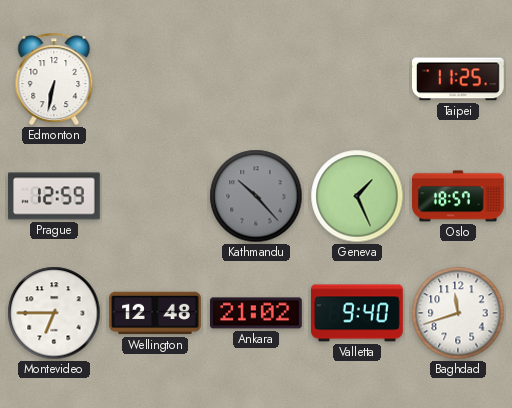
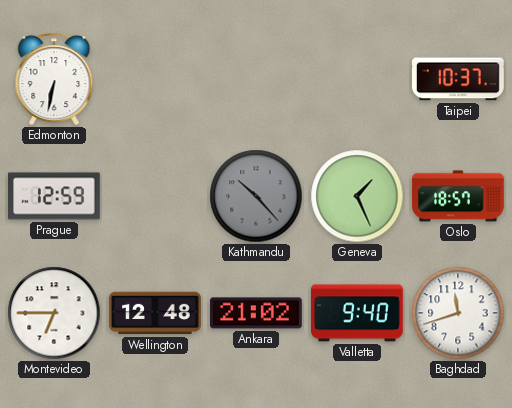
Taipei: 11:25 -> 10:37
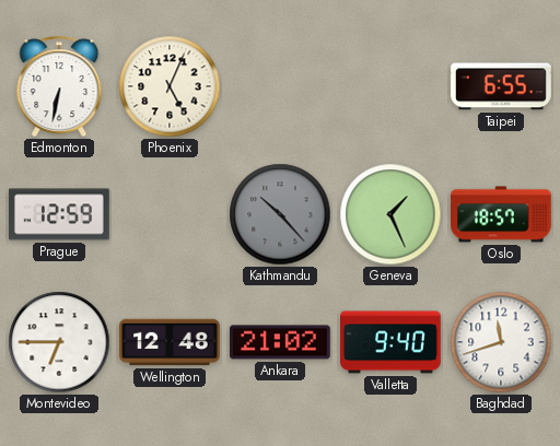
Phoenix: none -> 5:04
Taipei: 10:37 -> 6:55
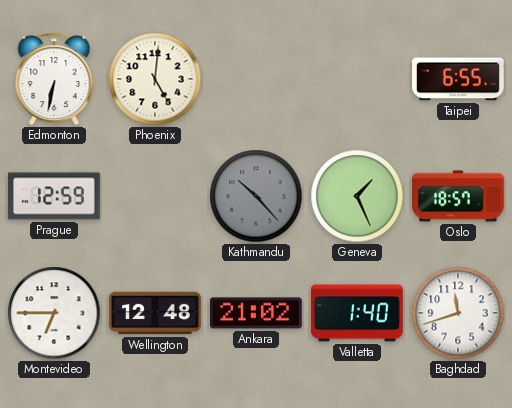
Phoenix: 5:04 -> 5:01
Valletta: 9:40 -> 1:40
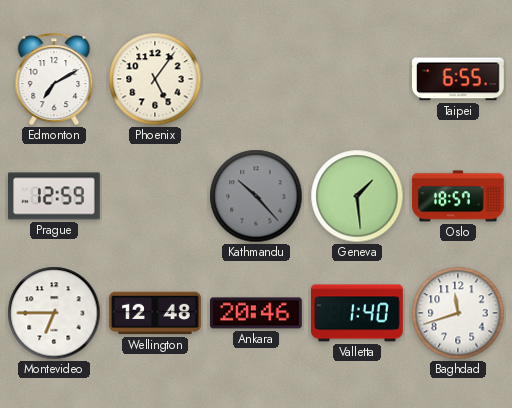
Edmonton: 6:32 -> 7:10
Phoenix: 5:01 -> 5:06
Geneva: 1:26 -> 1:29
Ankara: 21:02 -> 20:46
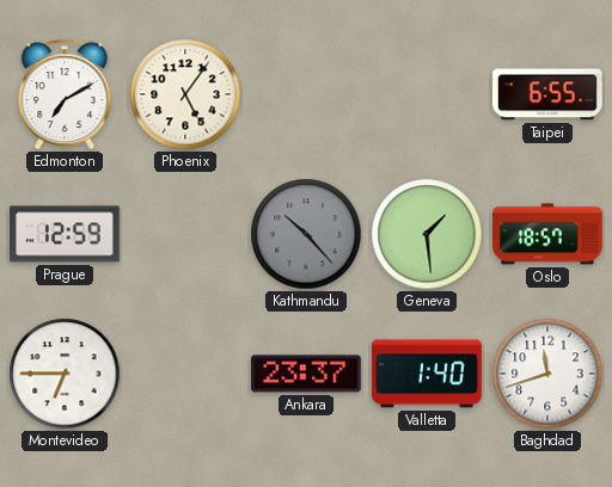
Wellington: 12:48 -> none
Ankara: 20:46 -> 23:37
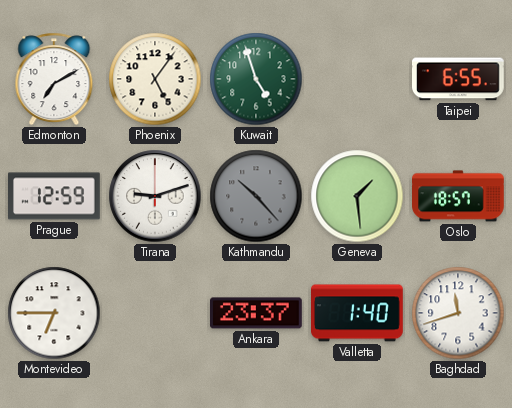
Kuwait: none -> 4:57
Tirana: none -> 9:12
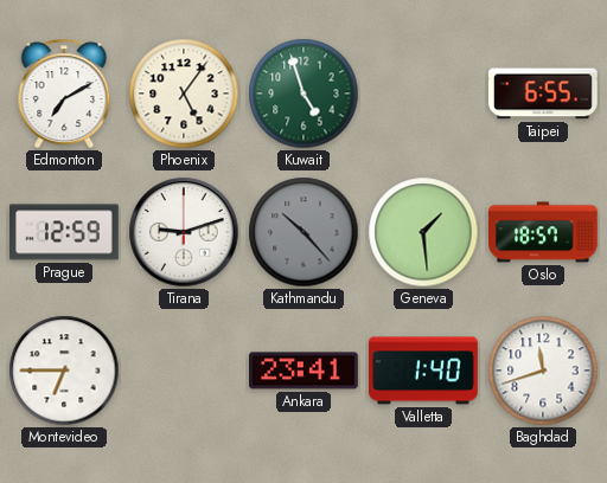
Ankara: 23:37 -> 23:41
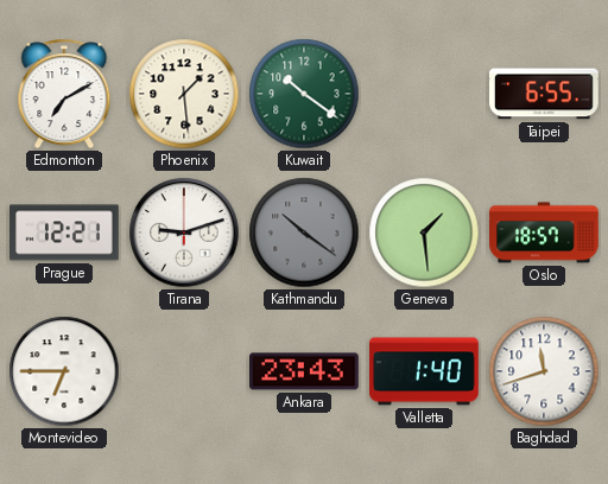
Phoenix: 5:06 -> 1:29
Kuwait: 4:57 -> 10:21
Prague: 12:59 -> 12:21
Kathmandu: 10:23 -> 10:21
Ankara: 23:41 -> 23:43
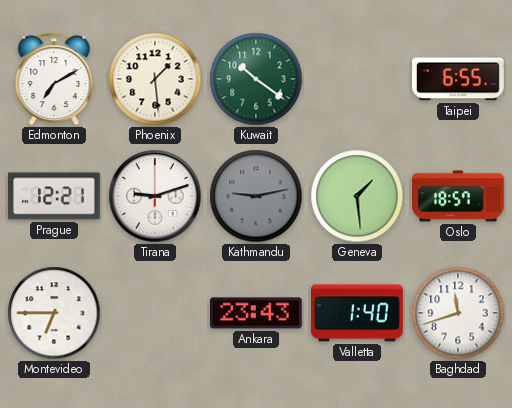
Kathmandu: 10:21 -> 9:13
